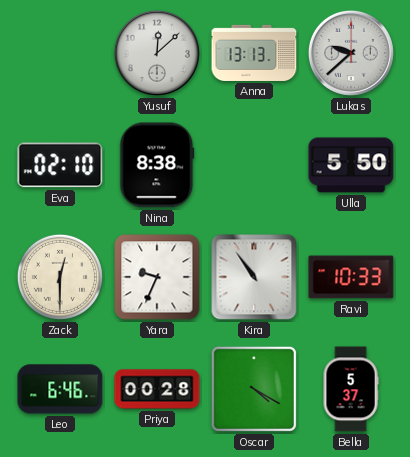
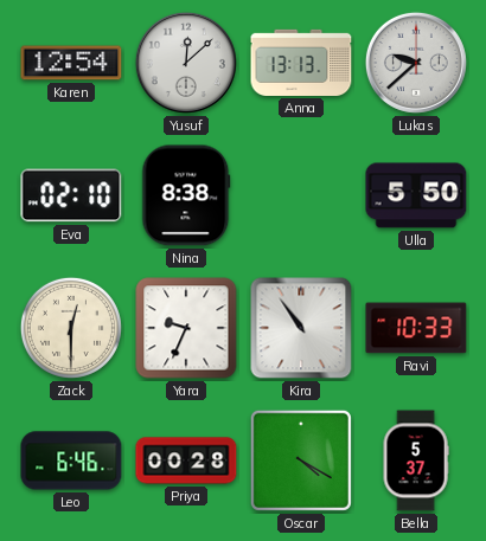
Karen: none -> 12:54
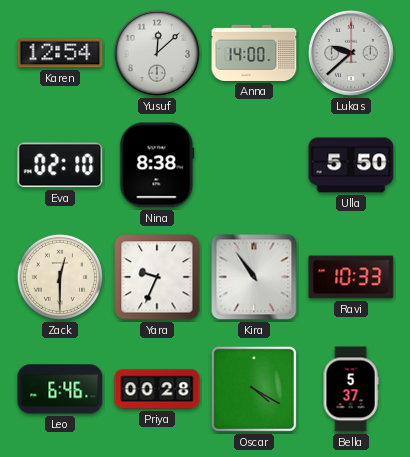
Anna: 13:13 -> 14:00
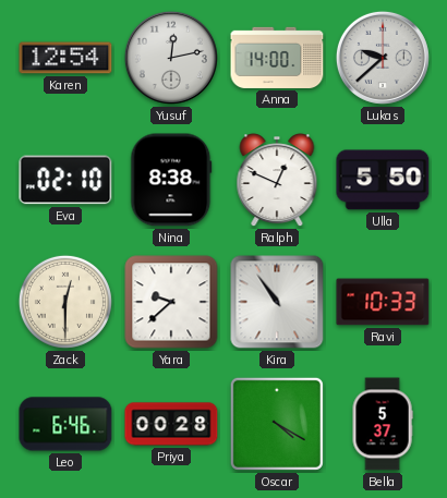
Yusuf: 12:08 -> 12:13
Ralph: none -> 12:49
Yara: 9:34 -> 9:38
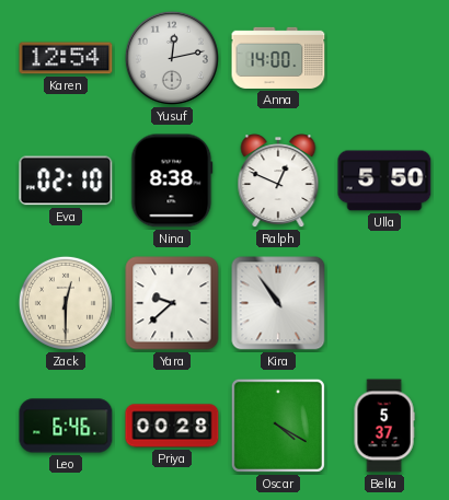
Lukas: 9:38 -> none
Ravi: 10:33 -> none
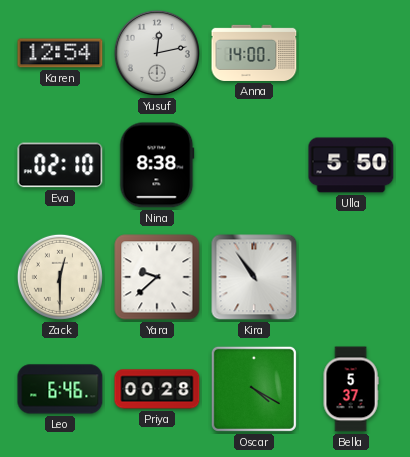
Ralph: 12:49 -> none
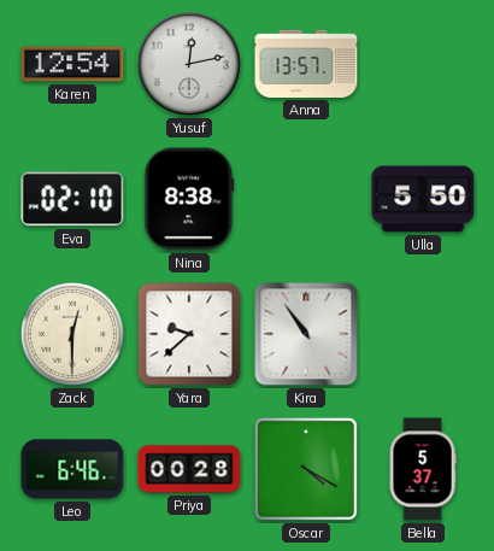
Anna: 14:00 -> 13:57
